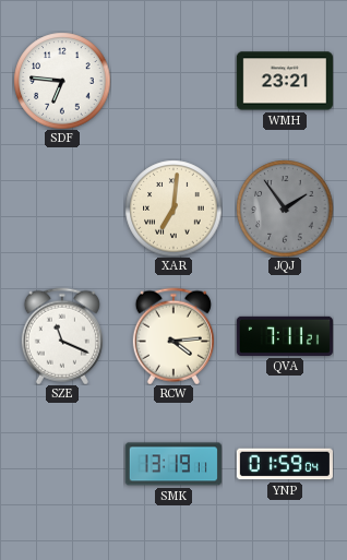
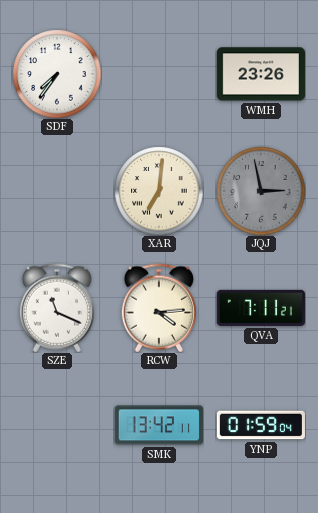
SDF: 6:46 -> 7:36
WMH: 23:21 -> 23:26
JQJ: 1:54 -> 2:58
SMK: 13:19 -> 13:42
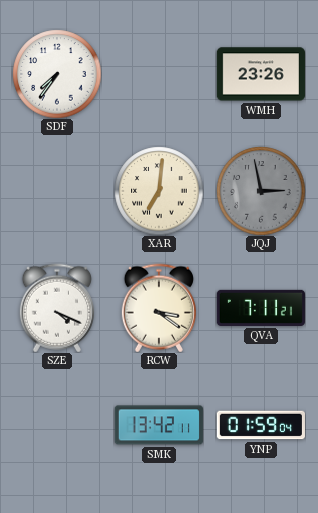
SZE: 11:19 -> 4:19
RCW: 4:14 -> 3:21
